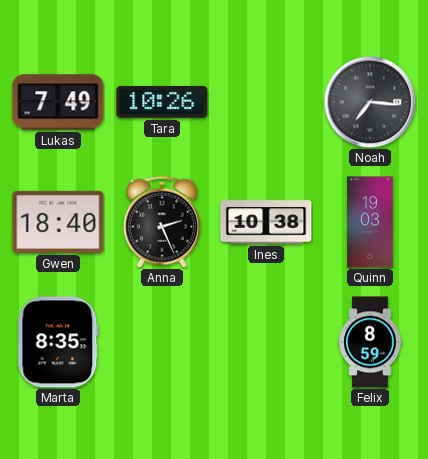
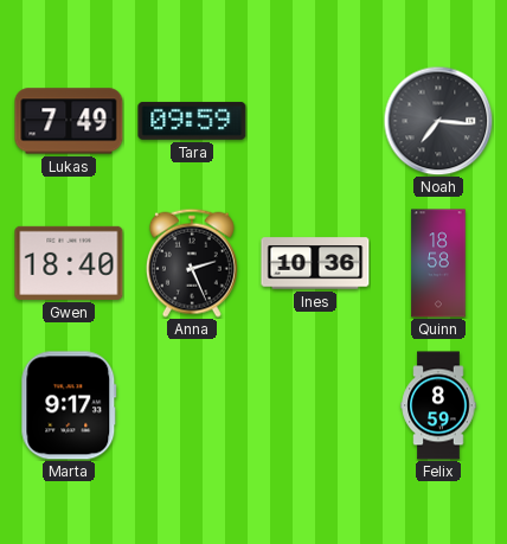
Tara: 10:26 -> 09:59
Ines: 10:38 -> 10:36
Quinn: 19:03 -> 18:58
Marta: 8:35 -> 9:17
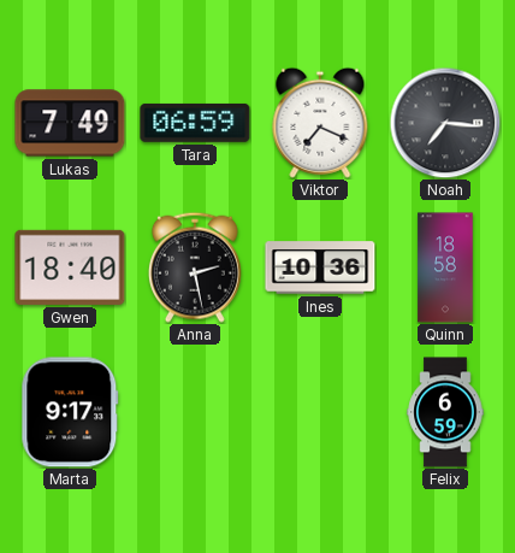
Tara: 09:59 -> 06:59
Viktor: none -> 7:19
Anna: 2:26 -> 2:28
Felix: 8:59 -> 6:59
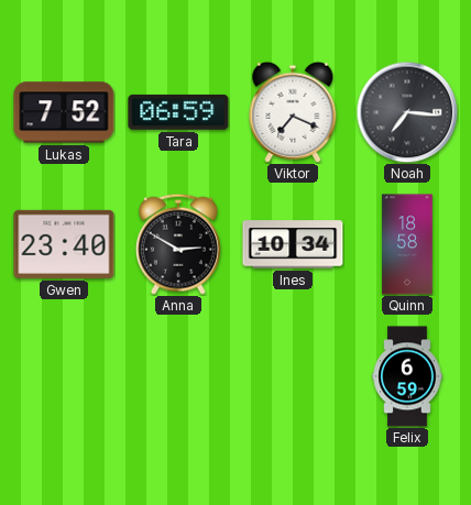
Lukas: 7:49 -> 7:52
Gwen: 18:40 -> 23:40
Anna: 2:28 -> 2:50
Ines: 10:36 -> 10:34
Marta: 9:17 -> none
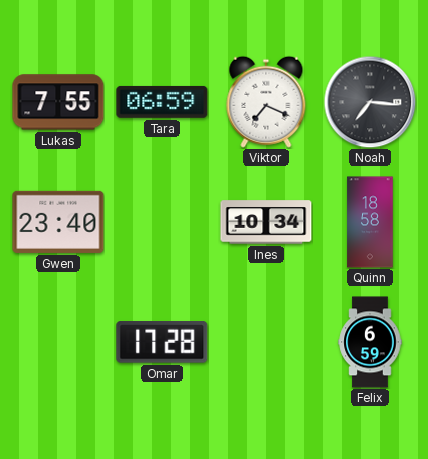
Lukas: 7:52 -> 7:55
Anna: 2:50 -> none
Omar: none -> 17:28
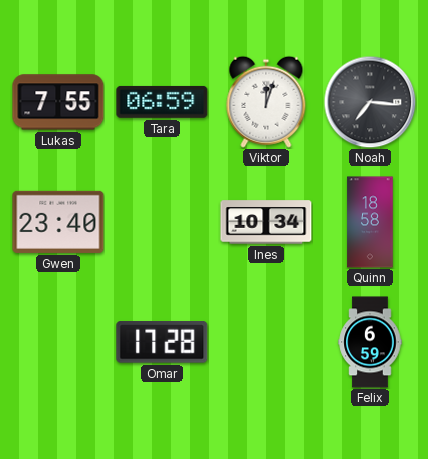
Viktor: 7:19 -> 12:03
